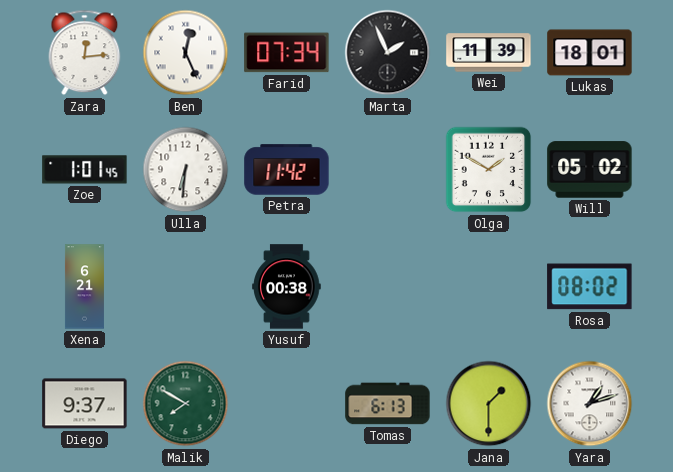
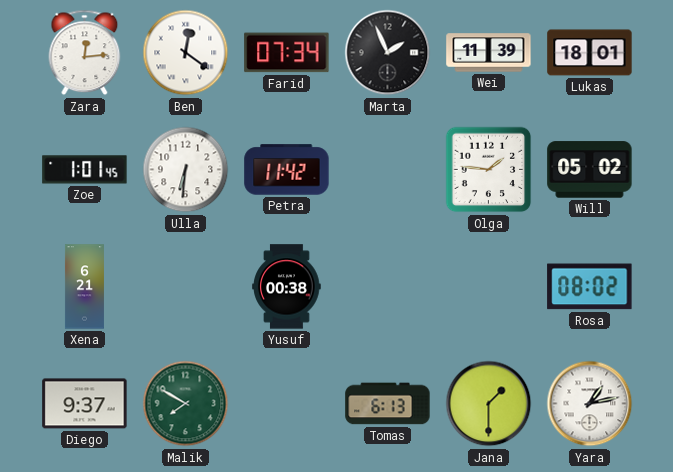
Ben: 12:26 -> 12:21
Olga: 1:50 -> 1:46
Yara: 1:12 -> 1:13
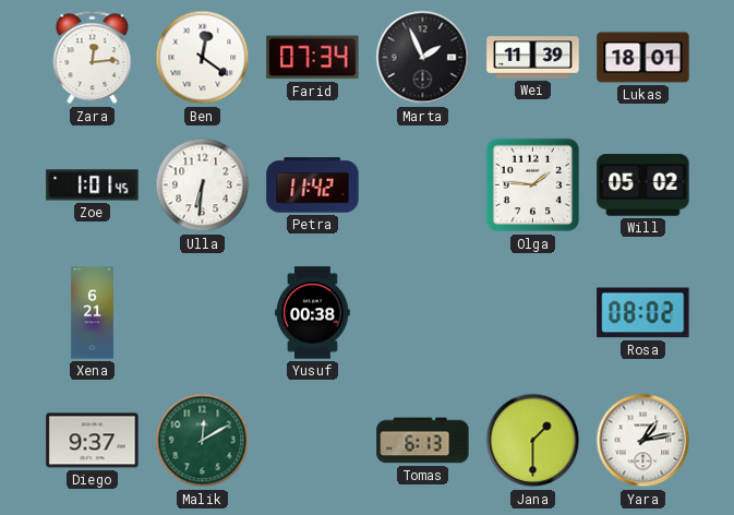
Malik: 7:50 -> 12:10
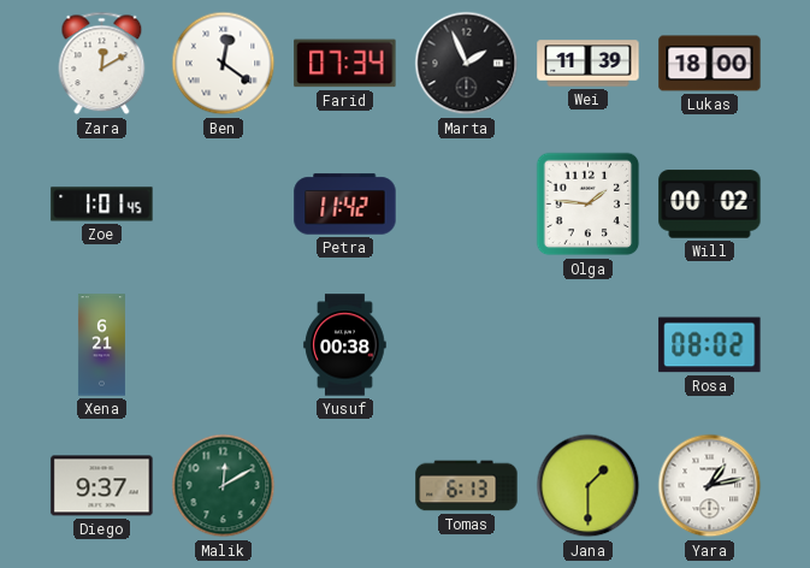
Zara: 12:14 -> 12:10
Lukas: 18:01 -> 18:00
Ulla: 6:31 -> none
Will: 05:02 -> 00:02
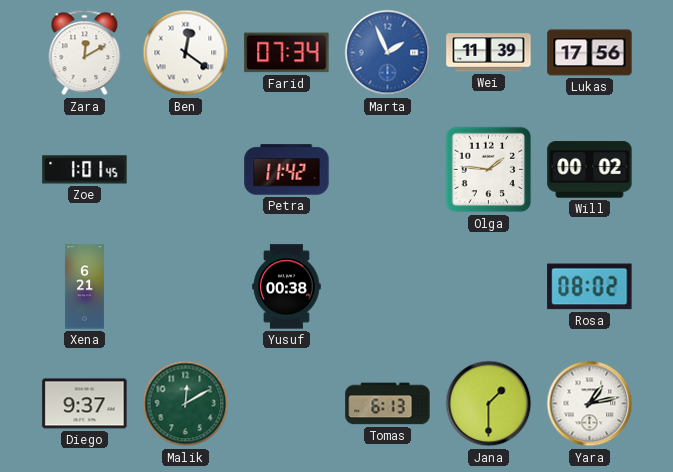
Marta dial: black -> blue
Lukas: 18:00 -> 17:56
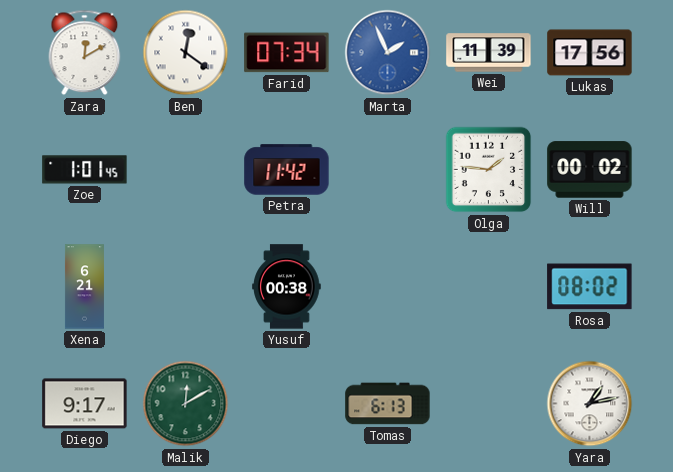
Diego: 9:37 -> 9:17
Jana: 1:30 -> none
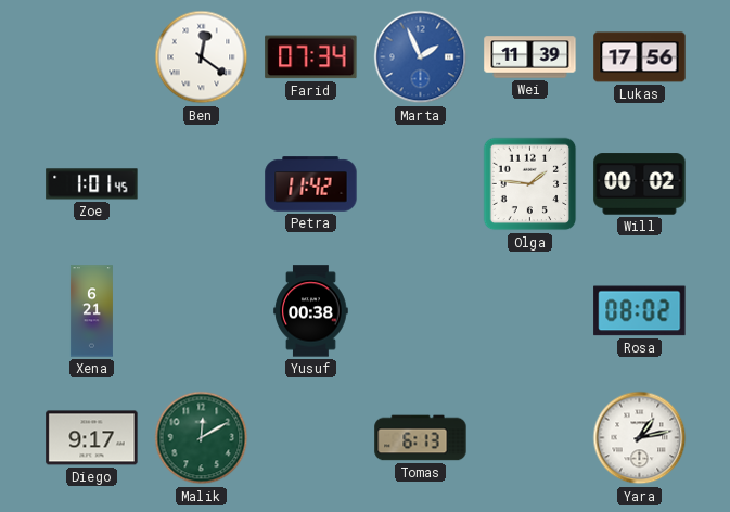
Zara: 12:10 -> none
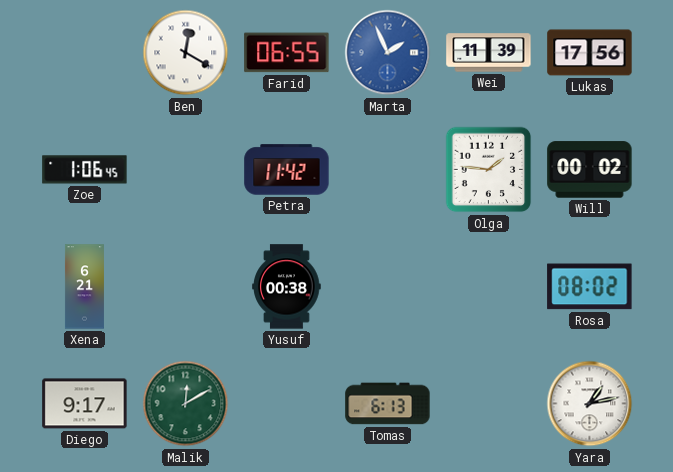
Ben: 12:21 -> 12:20
Farid: 07:34 -> 06:55
Zoe: 1:01 -> 1:06
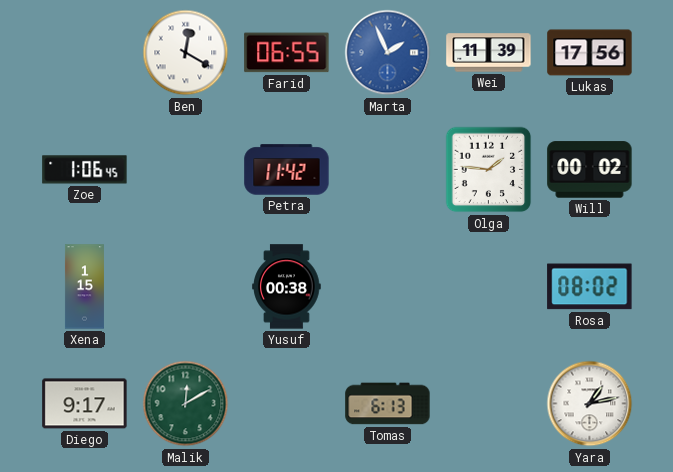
Xena: 6:21 -> 1:15
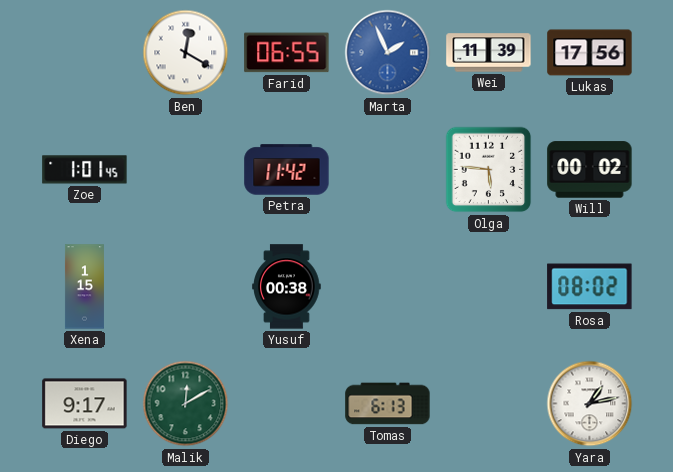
Zoe: 1:06 -> 1:01
Olga: 1:46 -> 5:46
